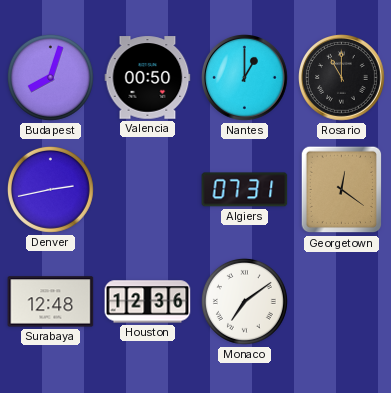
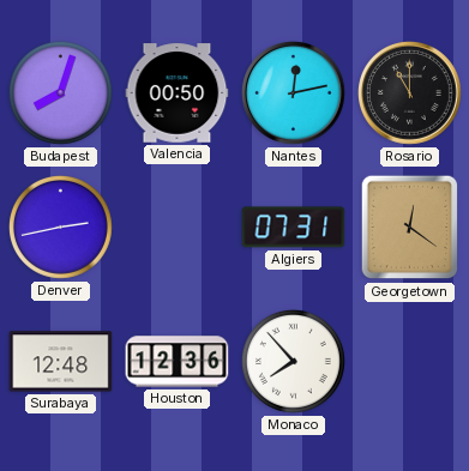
Nantes: 1:00 -> 12:13
Monaco: 7:09 -> 7:53
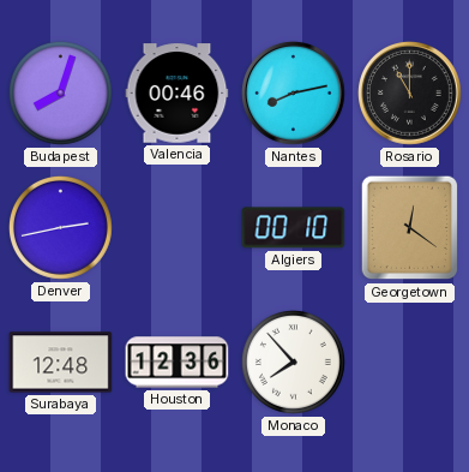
Valencia: 00:50 -> 00:46
Nantes: 12:13 -> 8:13
Algiers: 07:31 -> 00:10
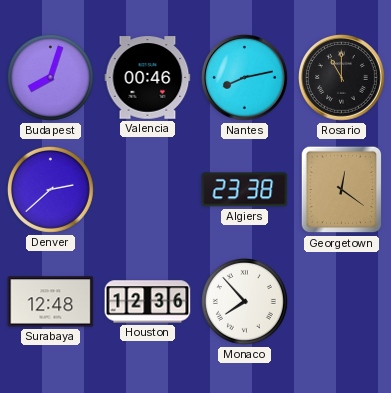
Denver: 2:43 -> 2:38
Algiers: 00:10 -> 23:38
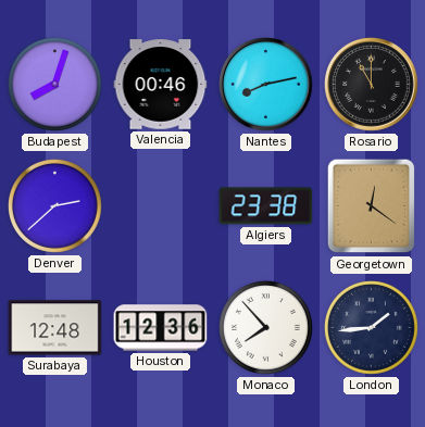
London: none -> 1:44
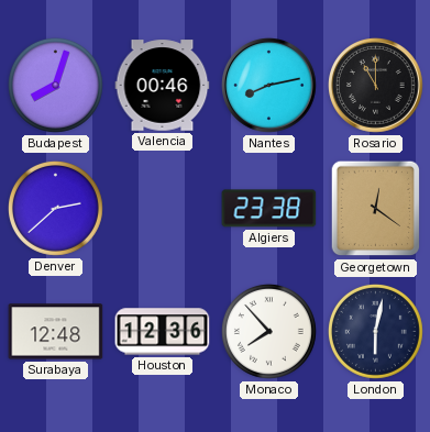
London: 1:44 -> 6:02
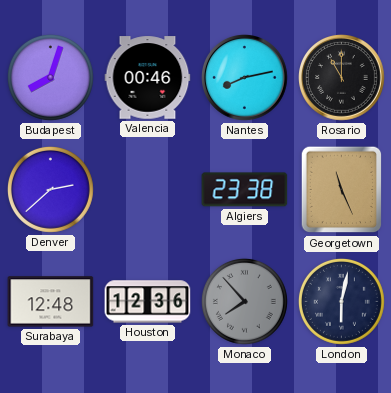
Georgetown: 12:21 -> 11:26
Monaco dial: white -> grey
